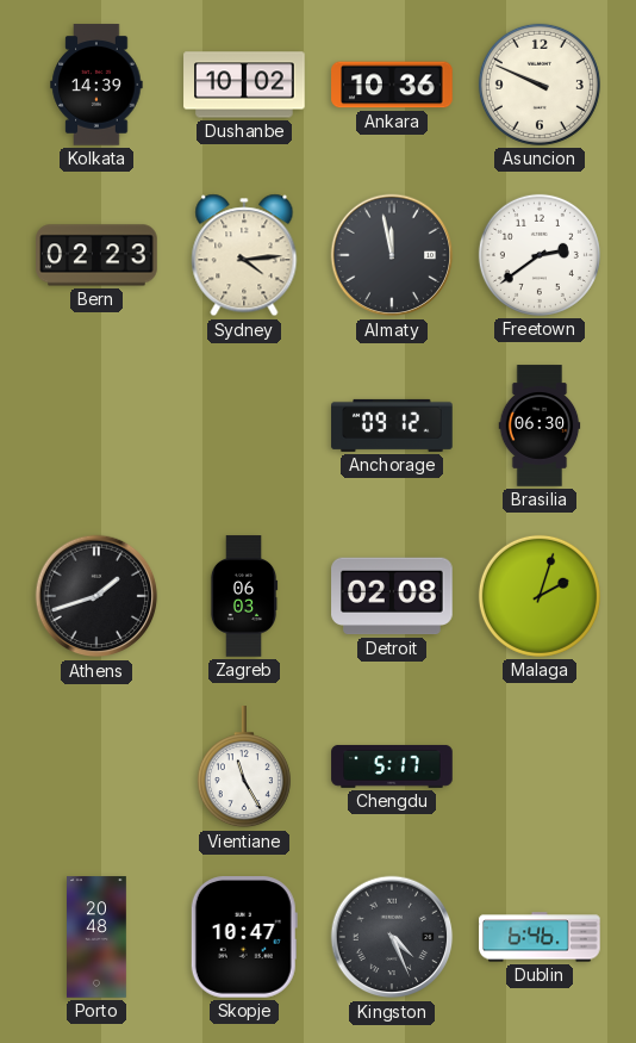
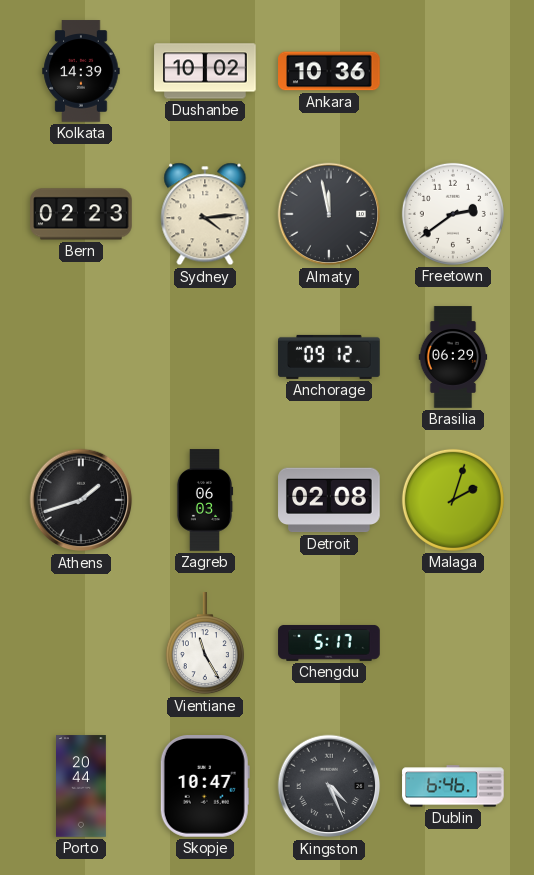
Asuncion: 9:49 -> none
Brasilia: 06:30 -> 06:29
Porto: 20:48 -> 20:44
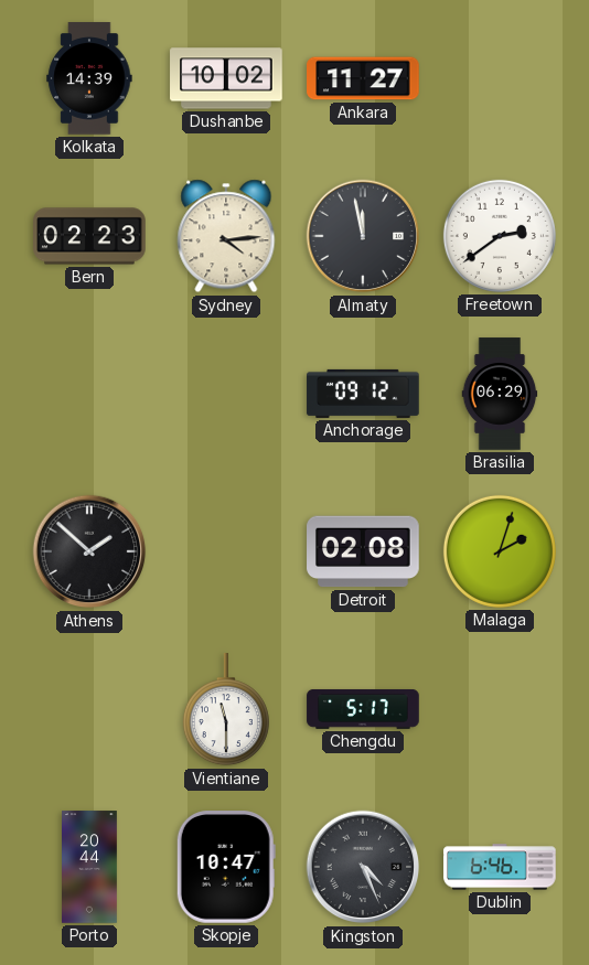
Ankara: 10:36 -> 11:27
Athens: 1:42 -> 1:52
Zagreb: 06:03 -> none
Vientiane: 11:25 -> 11:30
